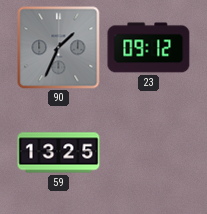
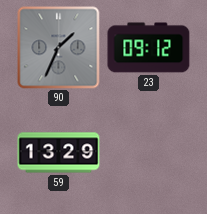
59: 13:25 -> 13:29
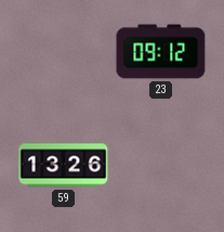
90: 1:34 -> none
59: 13:29 -> 13:26
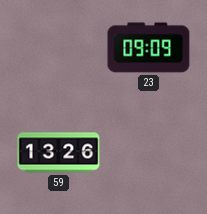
23: 09:12 -> 09:09
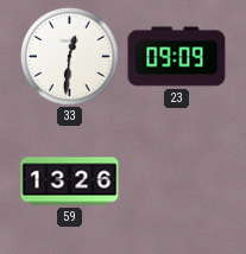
33: none -> 12:31
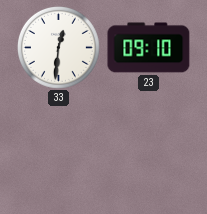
23: 09:09 -> 09:10
59: 13:26 -> none
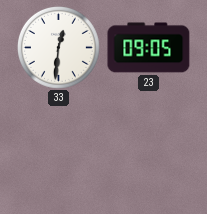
23: 09:10 -> 09:05
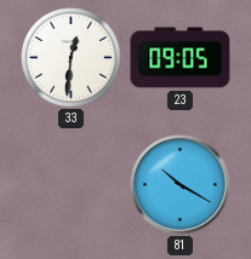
81: none -> 10:20
